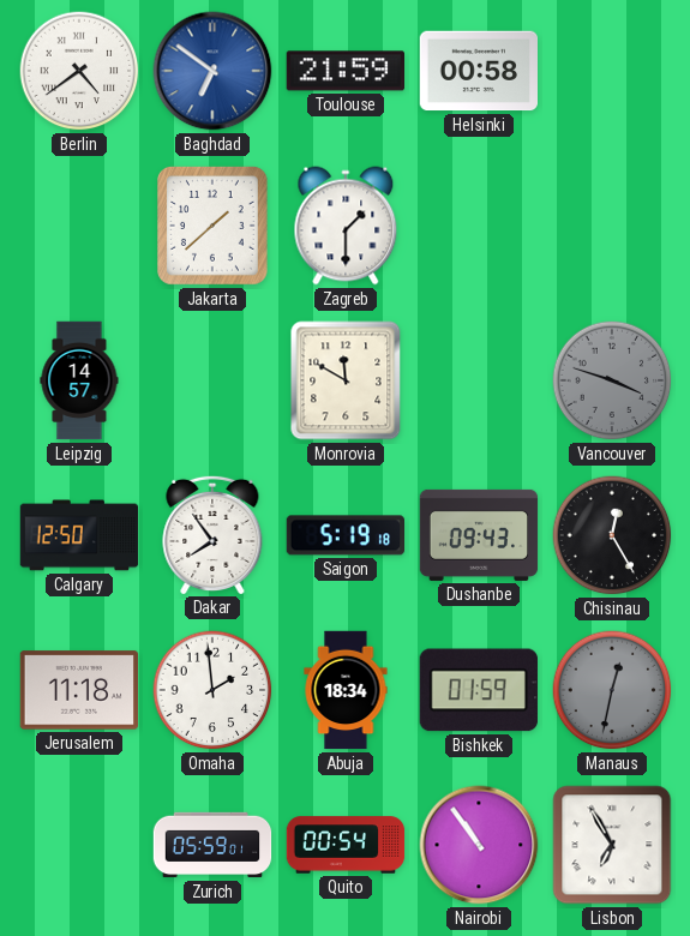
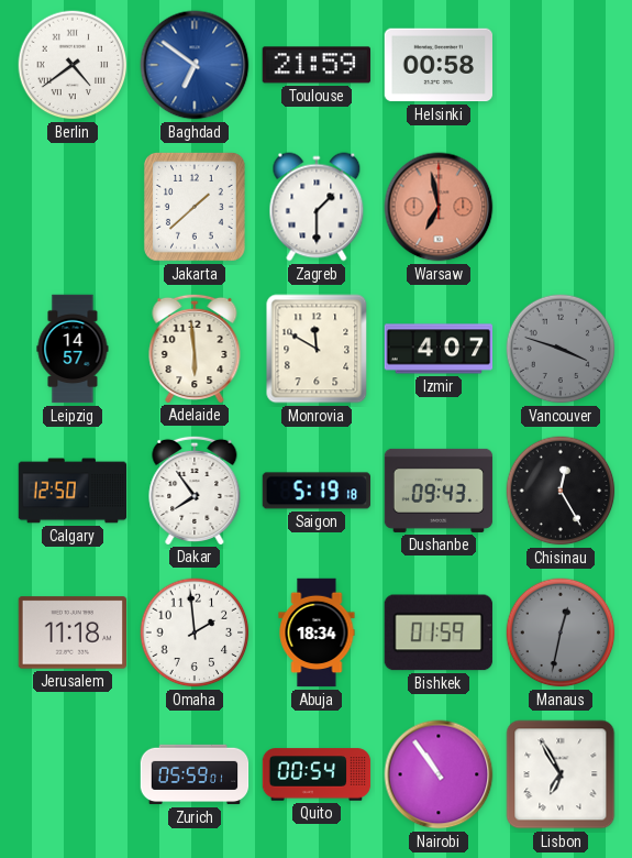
Warsaw: none -> 6:58
Adelaide: none -> 5:59
Izmir: none -> 4:07
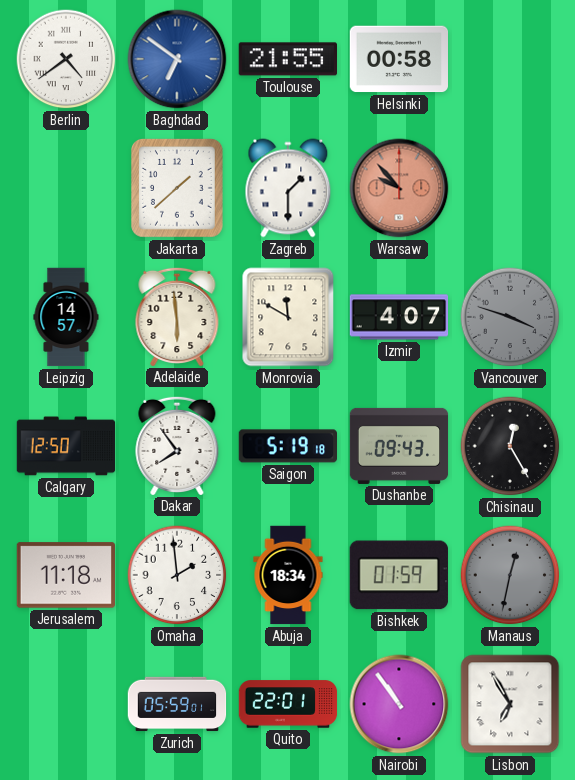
Toulouse: 21:59 -> 21:55
Warsaw: 6:58 -> 9:53
Quito: 00:54 -> 22:01
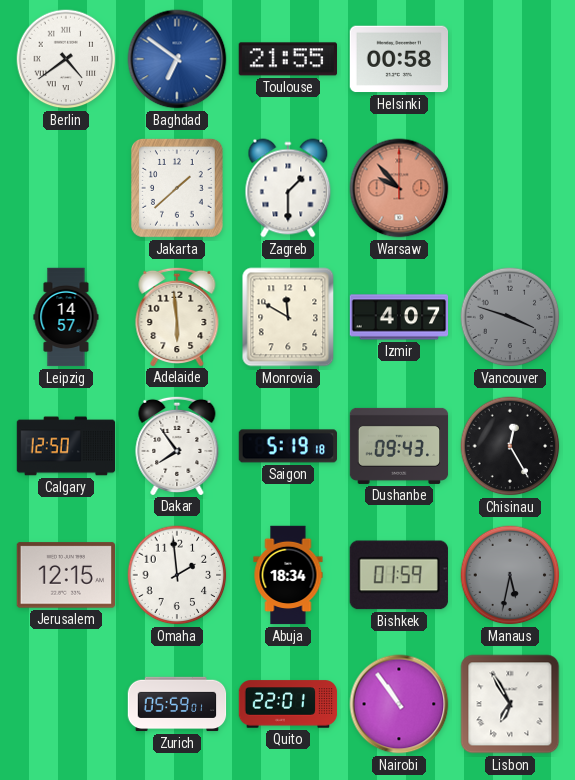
Jerusalem: 11:18 -> 12:15
Manaus: 12:32 -> 5:32
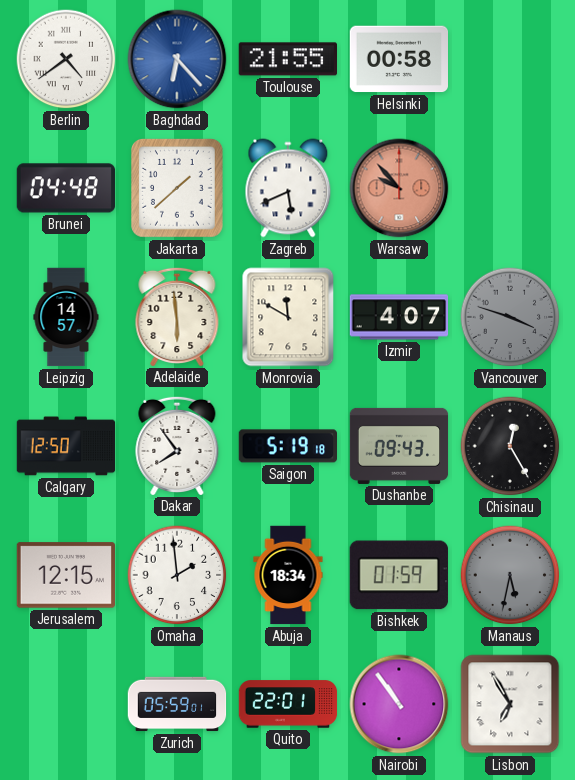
Baghdad: 6:51 -> 6:23
Brunei: none -> 04:48
Zagreb: 1:30 -> 5:41
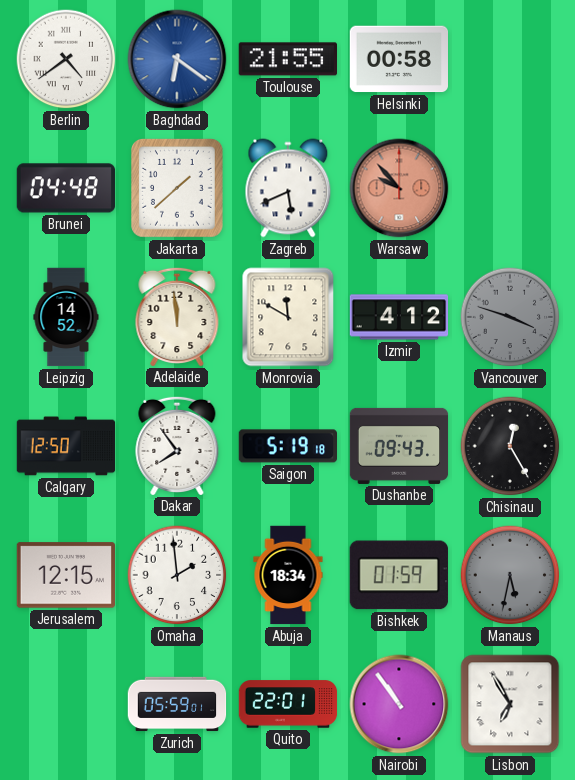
Baghdad: 6:23 -> 6:21
Leipzig: 14:57 -> 14:52
Adelaide: 5:59 -> 11:59
Izmir: 4:07 -> 4:12
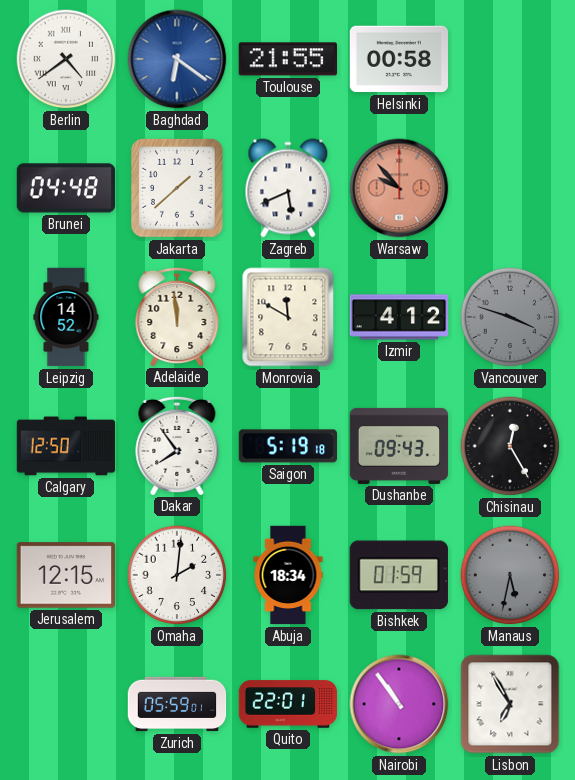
Omaha: 1:59 -> 2:01
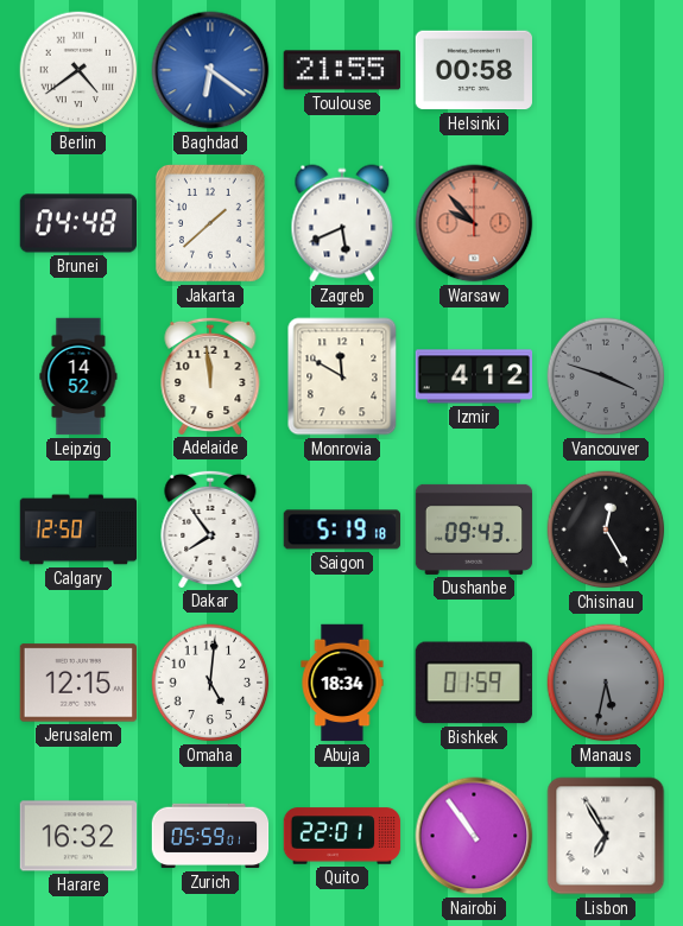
Omaha: 2:01 -> 5:01
Harare: none -> 16:32
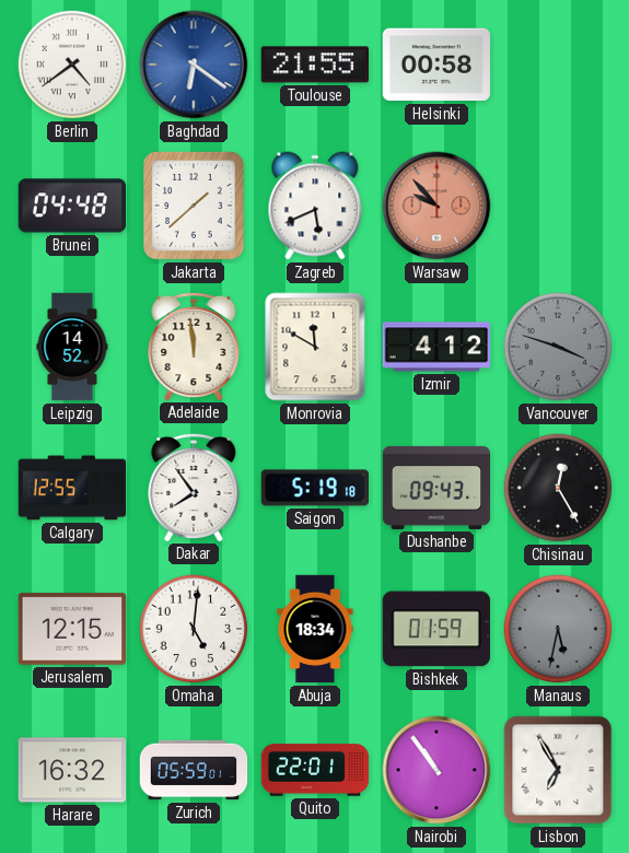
Calgary: 12:50 -> 12:55
